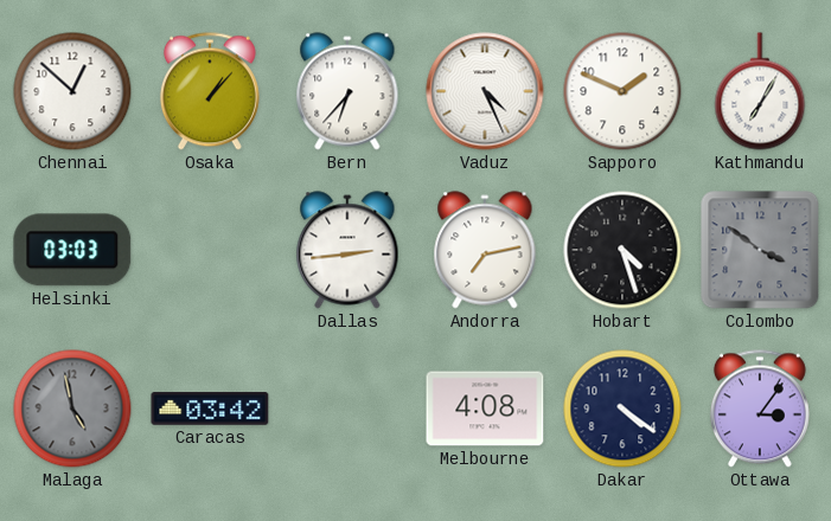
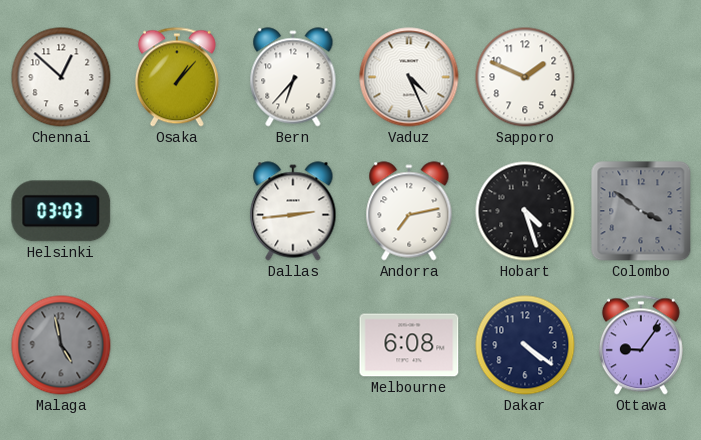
Kathmandu: 7:05 -> none
Caracas: 03:42 -> none
Melbourne: 4:08 -> 6:08
Ottawa: 3:06 -> 9:06
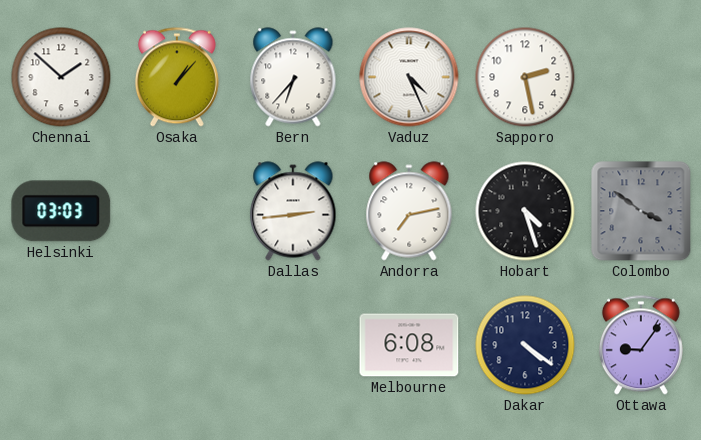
Chennai: 12:52 -> 1:52
Sapporo: 1:49 -> 2:28
Malaga: 4:58 -> none
